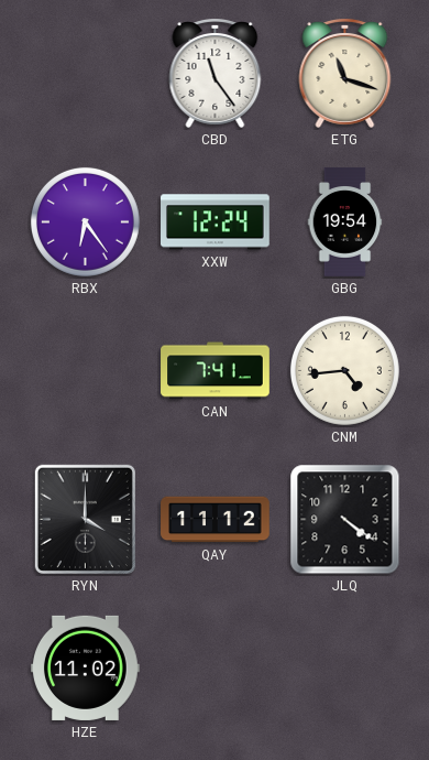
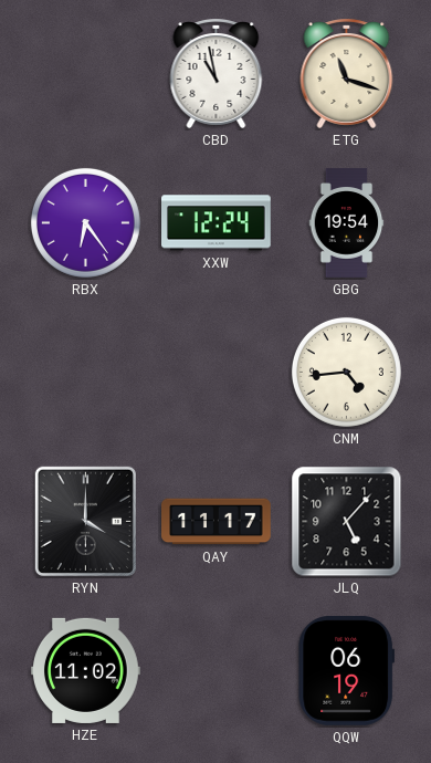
CBD: 11:24 -> 10:58
CAN: 7:41 -> none
QAY: 11:12 -> 11:17
JLQ: 4:21 -> 5:07
QQW: none -> 06:19
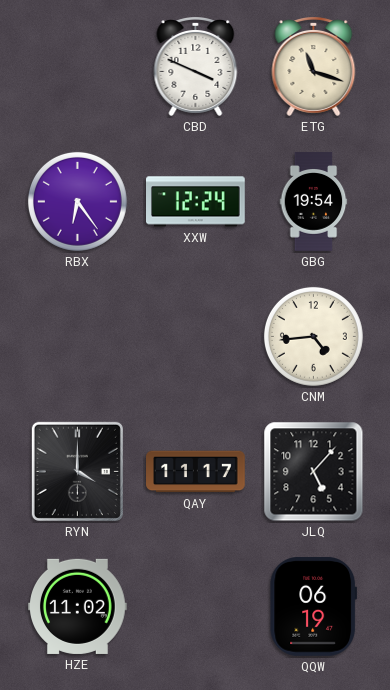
CBD: 10:58 -> 3:49
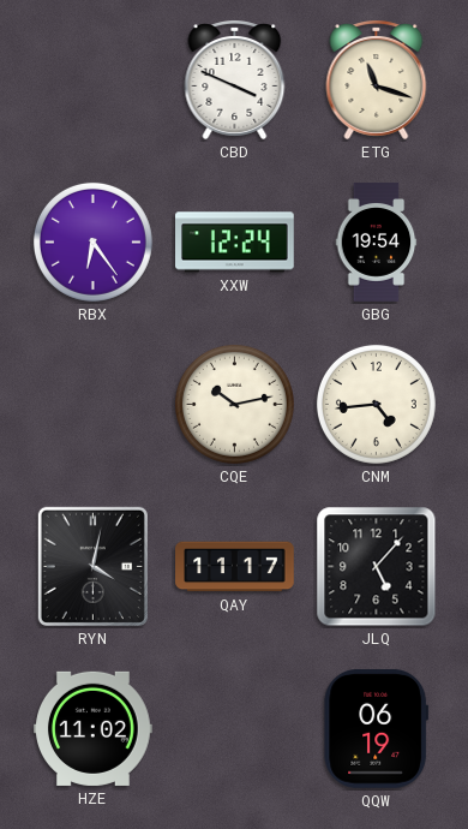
CQE: none -> 10:13
RYN: 4:00 -> 4:02
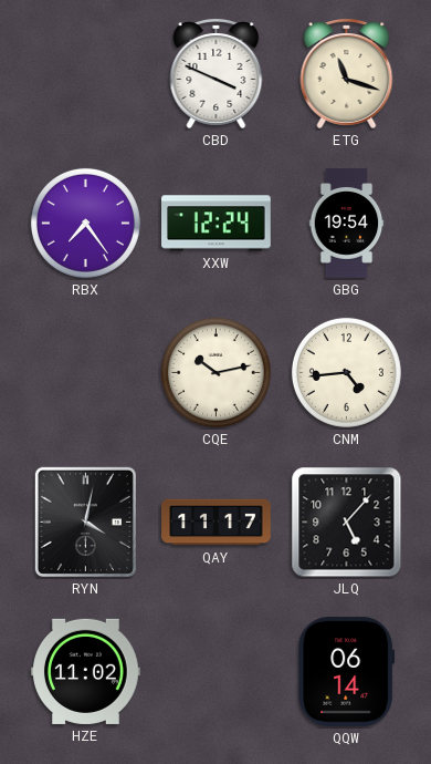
RBX: 6:24 -> 7:24
QQW: 06:19 -> 06:14
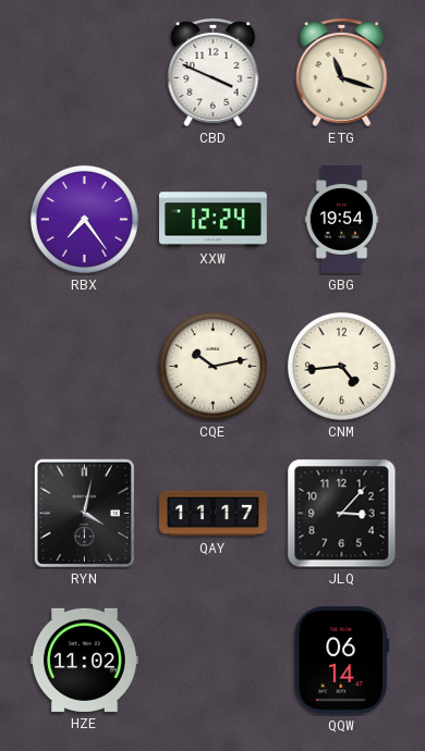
JLQ: 5:07 -> 3:07
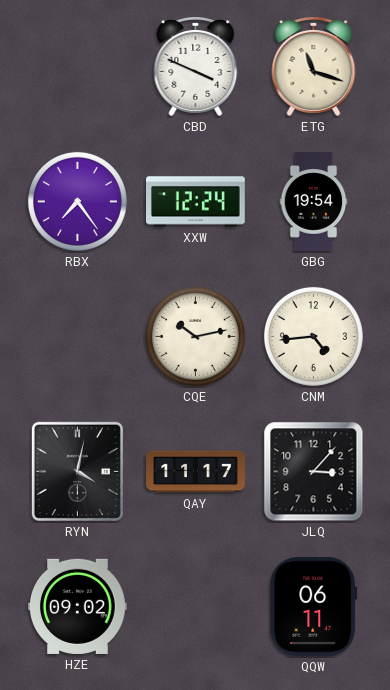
HZE: 11:02 -> 09:02
QQW: 06:14 -> 06:11
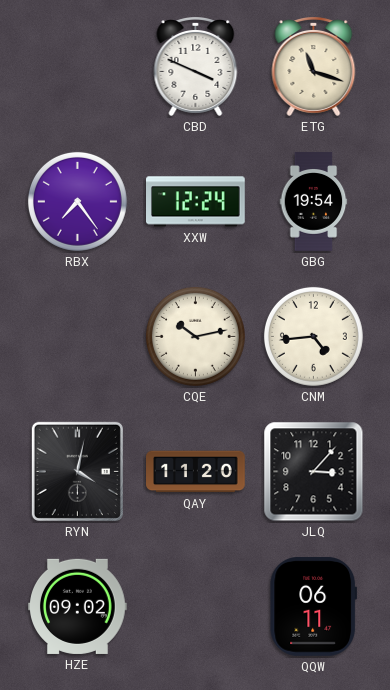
QAY: 11:17 -> 11:20
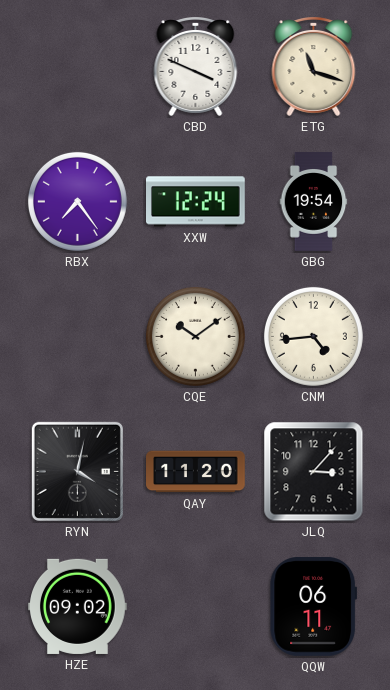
CQE: 10:13 -> 10:09
